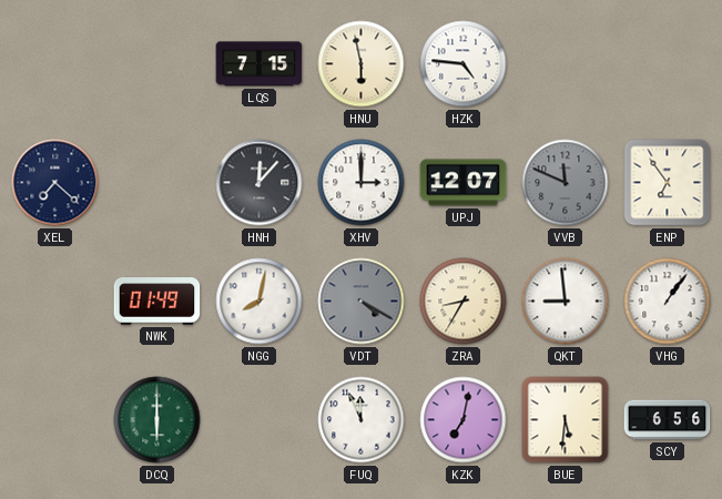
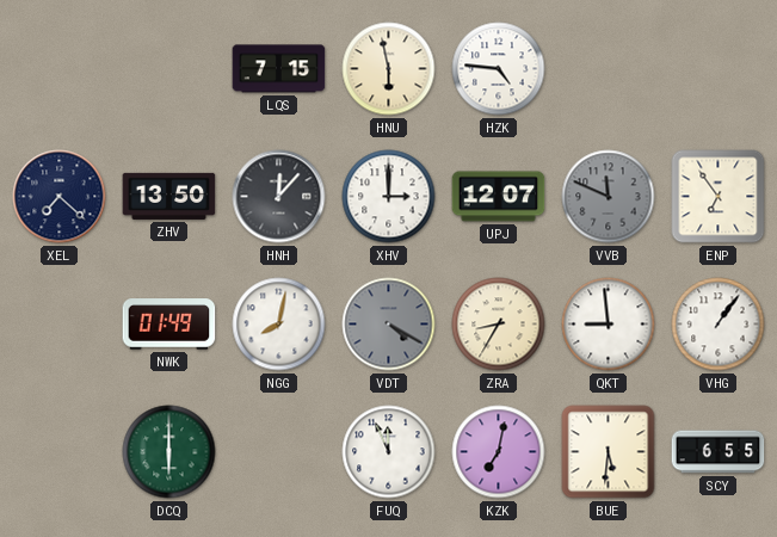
ZHV: none -> 13:50
SCY: 6:56 -> 6:55
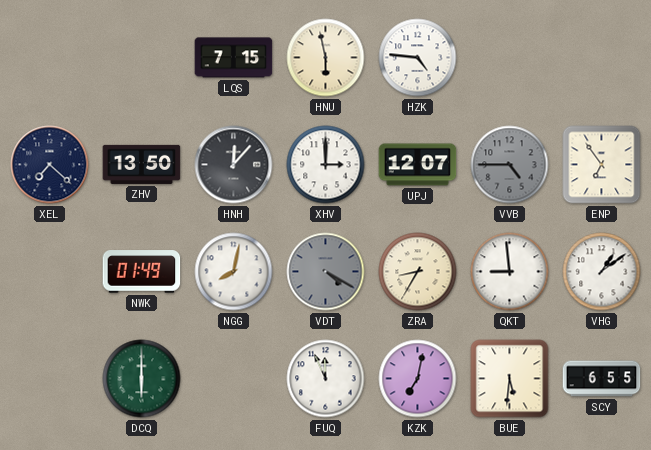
VVB: 11:49 -> 4:45
VHG: 1:06 -> 1:09
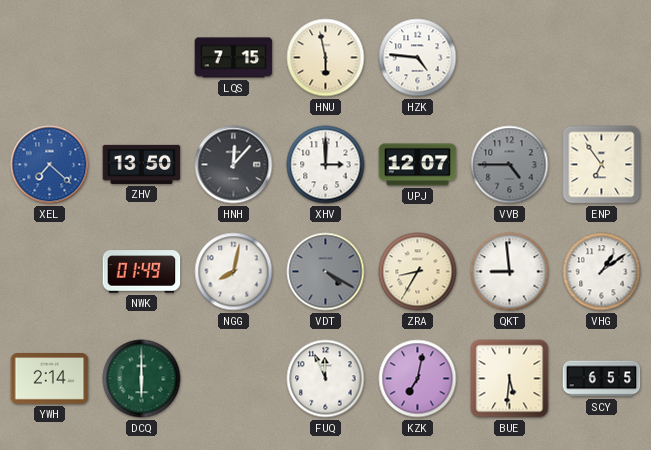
XEL dial: navy -> blue
YWH: none -> 2:14
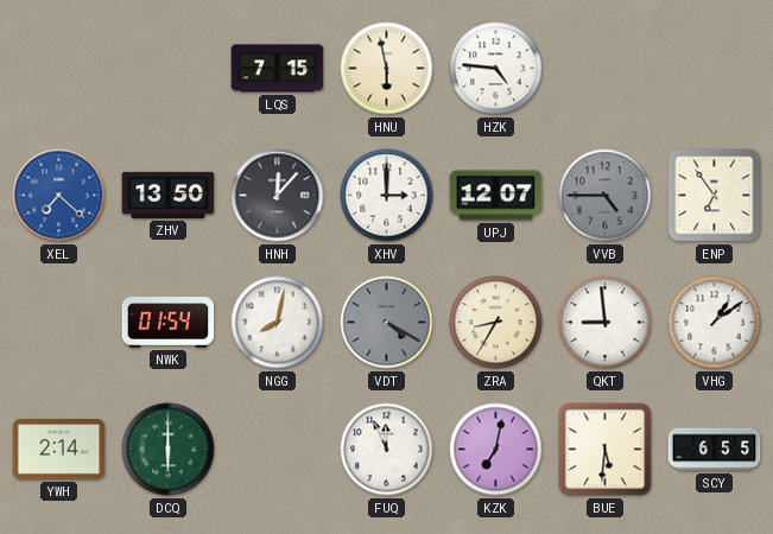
NWK: 01:49 -> 01:54
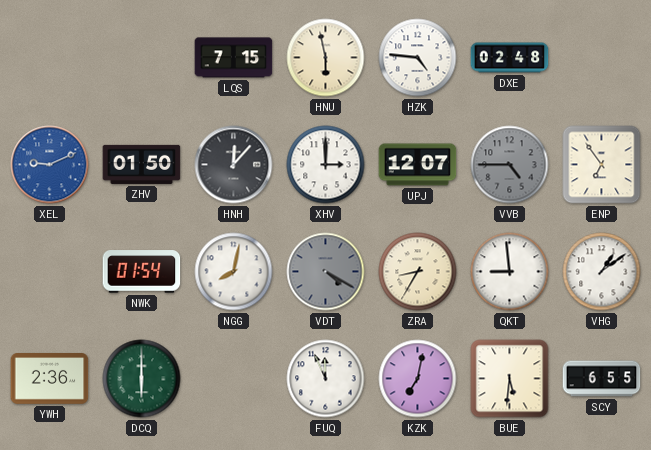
DXE: none -> 02:48
XEL: 7:22 -> 9:11
ZHV: 13:50 -> 01:50
YWH: 2:14 -> 2:36
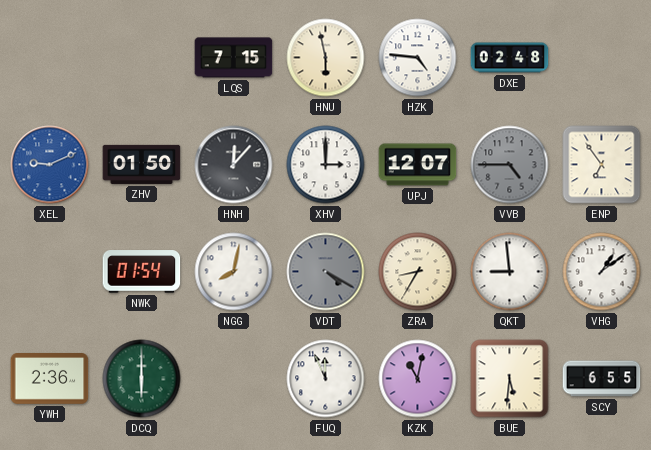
KZK: 7:02 -> 11:02
